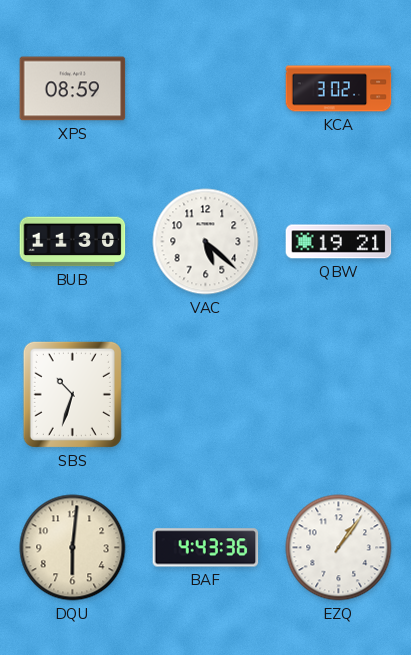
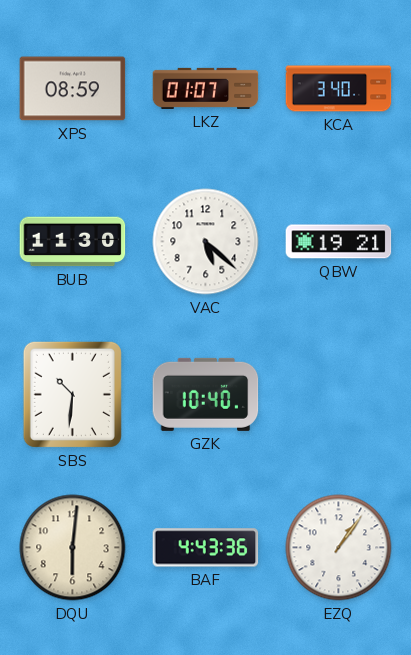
LKZ: none -> 01:07
KCA: 3:02 -> 3:40
SBS: 10:33 -> 10:31
GZK: none -> 10:40
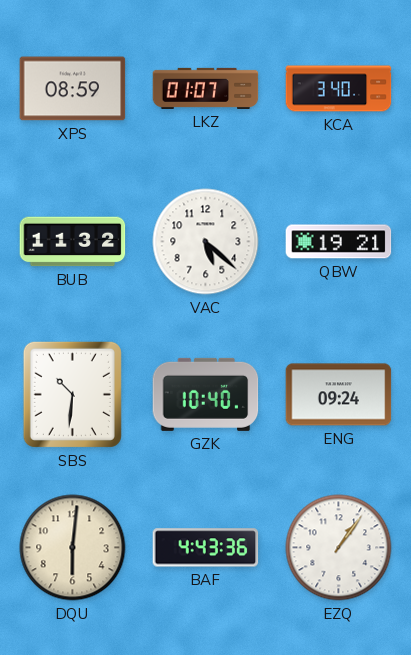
BUB: 11:30 -> 11:32
ENG: none -> 09:24
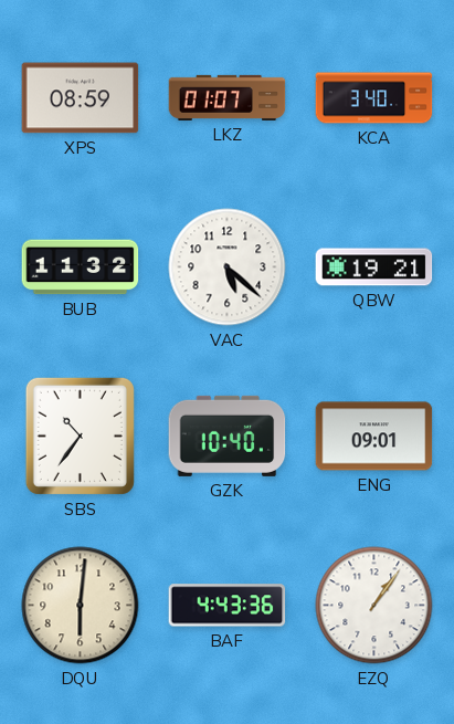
SBS: 10:31 -> 10:36
ENG: 09:24 -> 09:01
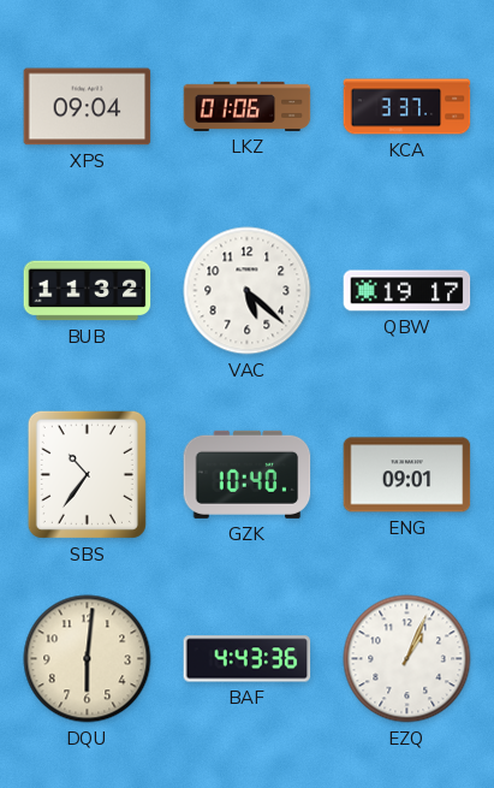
XPS: 08:59 -> 09:04
LKZ: 01:07 -> 01:06
KCA: 3:40 -> 3:37
QBW: 19:21 -> 19:17
EZQ: 1:06 -> 1:04
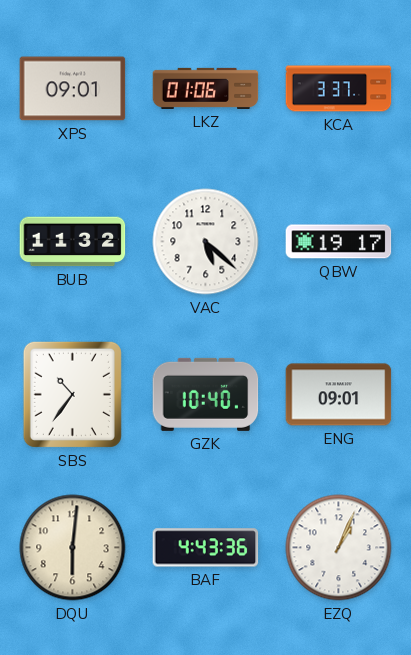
XPS: 09:04 -> 09:01
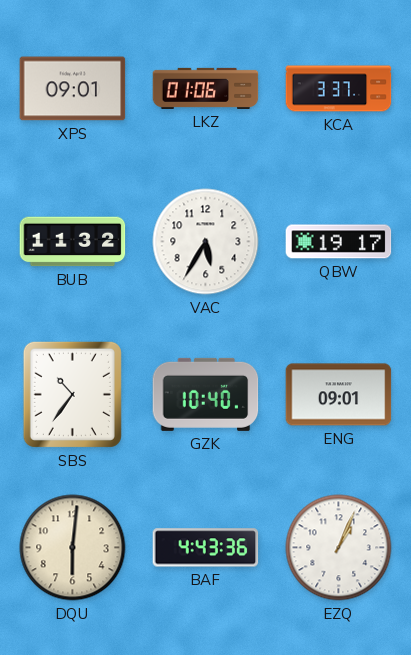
VAC: 5:22 -> 5:35
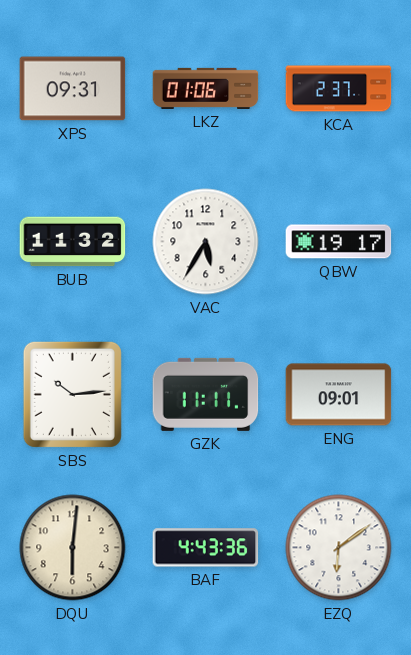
XPS: 09:01 -> 09:31
KCA: 3:37 -> 2:37
SBS: 10:36 -> 10:14
GZK: 10:40 -> 11:11
EZQ: 1:04 -> 6:09
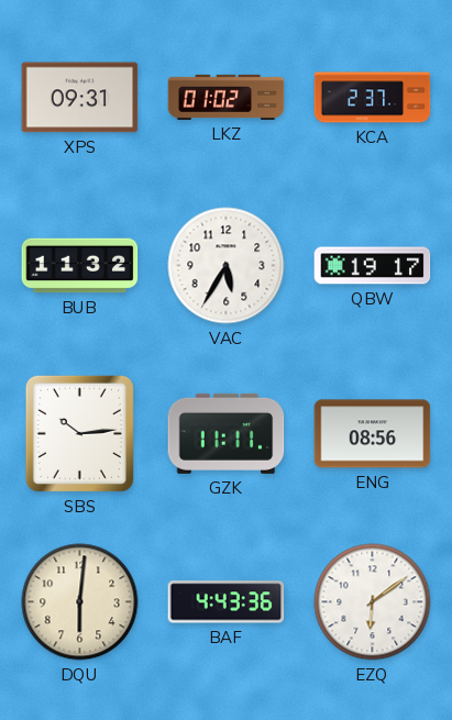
LKZ: 01:06 -> 01:02
ENG: 09:01 -> 08:56
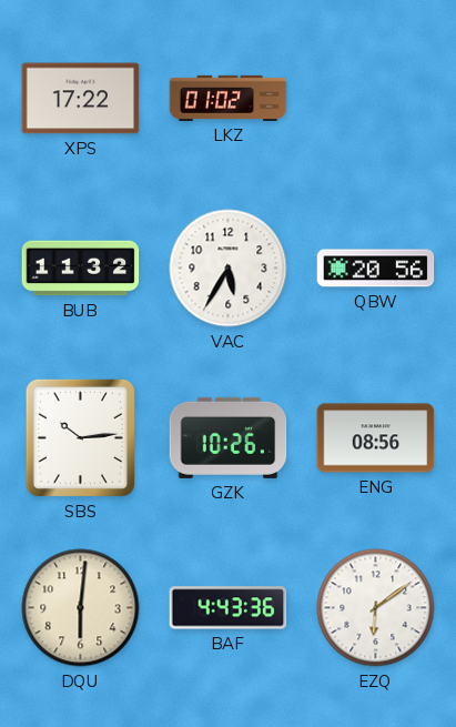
XPS: 09:31 -> 17:22
KCA: 2:37 -> none
QBW: 19:17 -> 20:56
GZK: 11:11 -> 10:26
